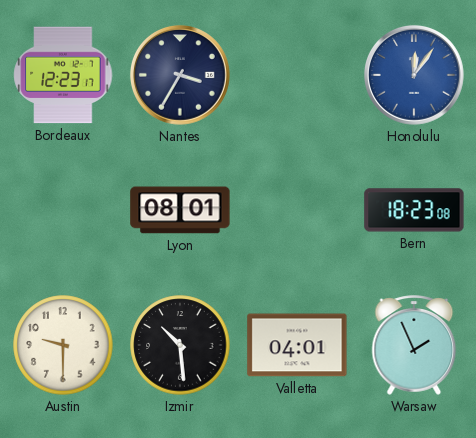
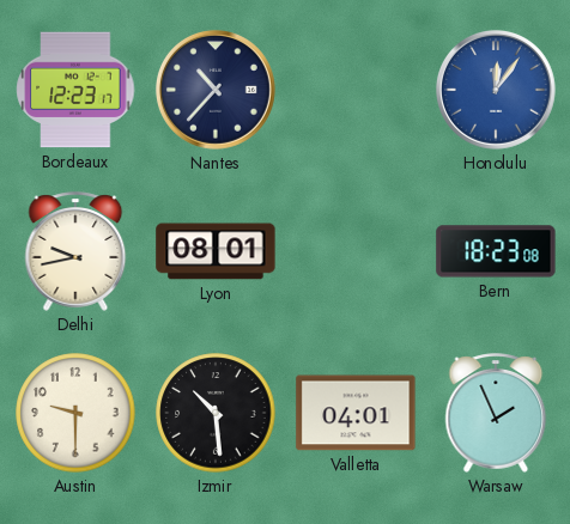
Nantes: 3:35 -> 10:37
Delhi: none -> 9:43
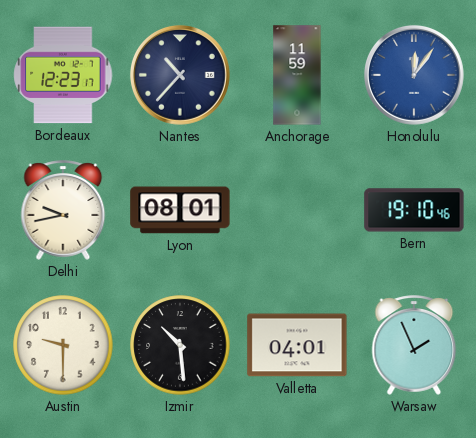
Anchorage: none -> 11:59
Bern: 18:23 -> 19:10
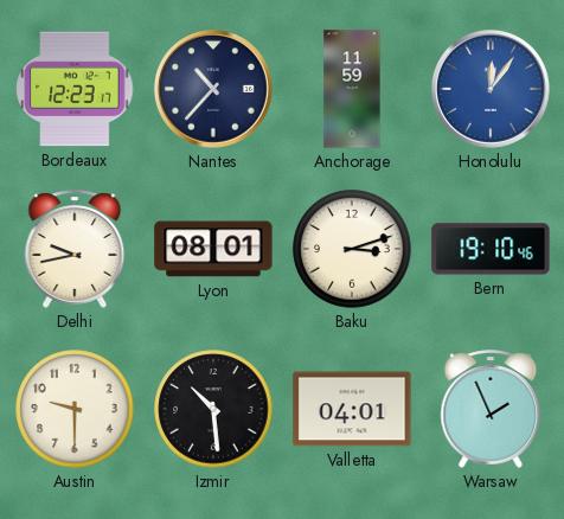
Baku: none -> 3:12
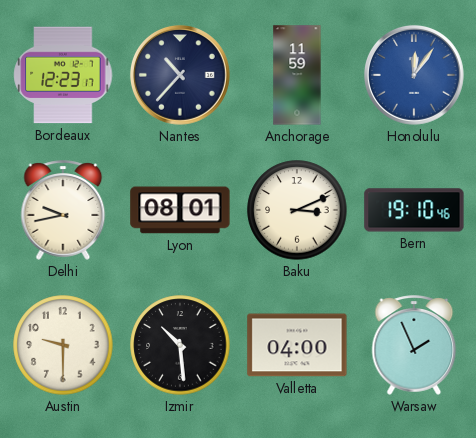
Baku: 3:12 -> 3:11
Valletta: 04:01 -> 04:00
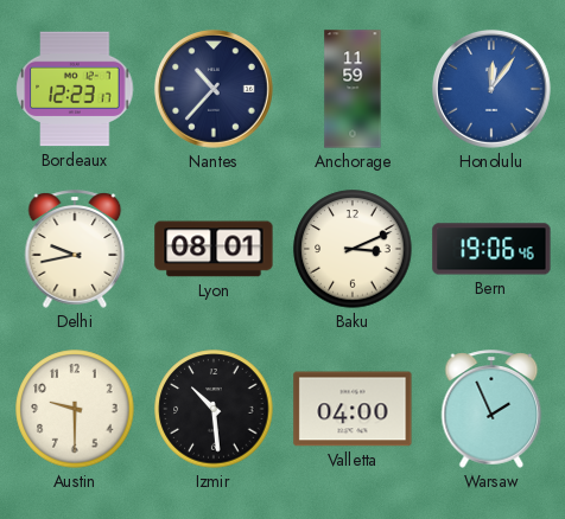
Bern: 19:10 -> 19:06
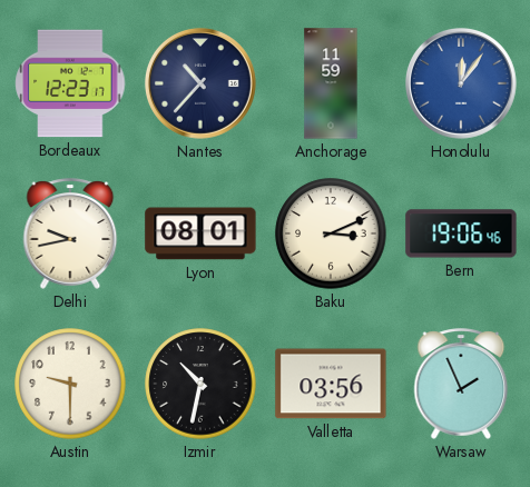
Izmir: 10:29 -> 10:32
Valletta: 04:00 -> 03:56
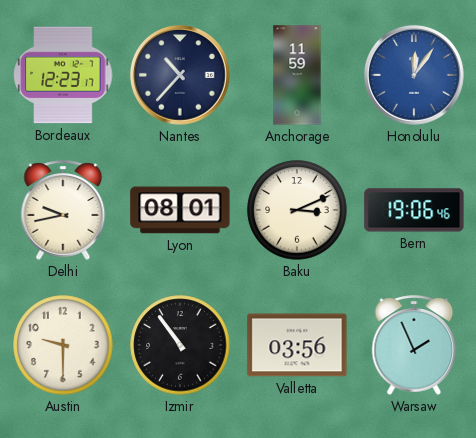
Izmir: 10:32 -> 10:54
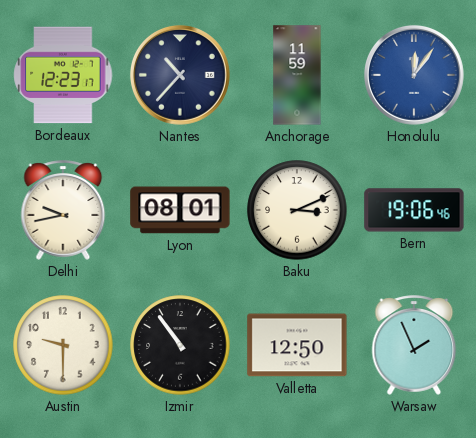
Valletta: 03:56 -> 12:50
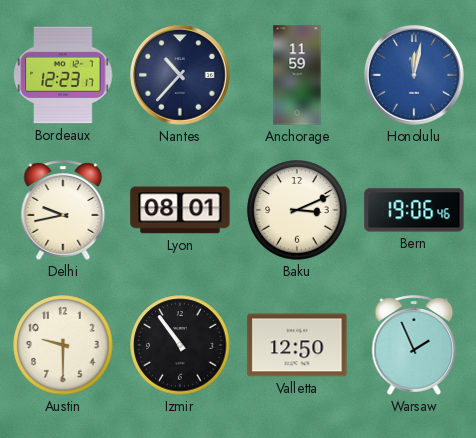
Honolulu: 12:06 -> 12:02
